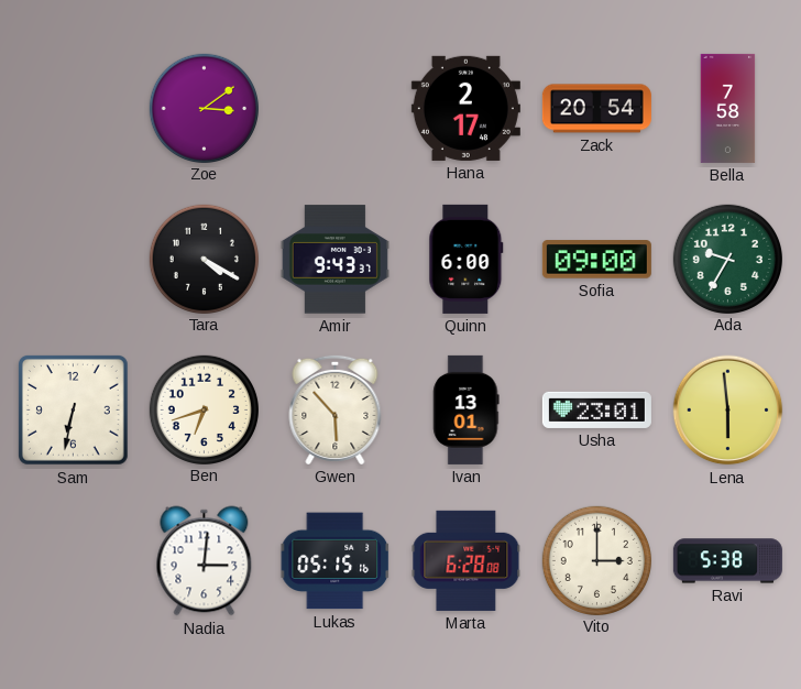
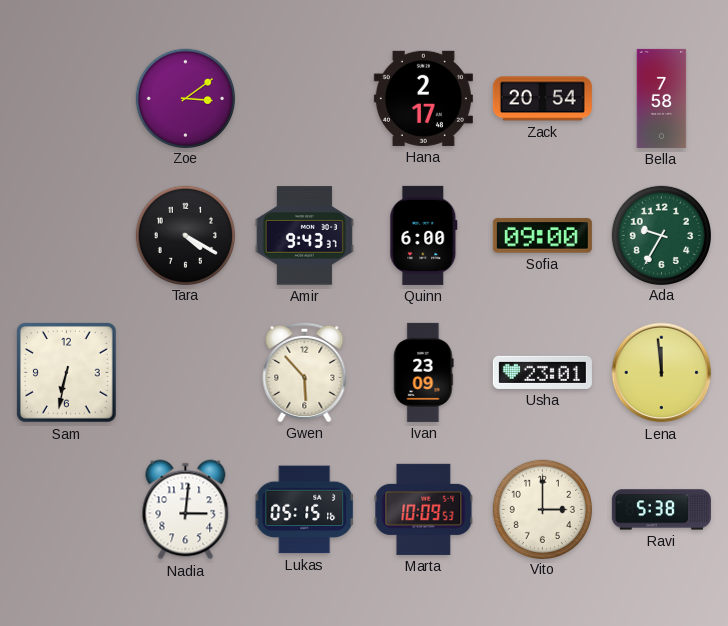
Ben: 6:42 -> none
Ivan: 13:01 -> 23:09
Lena: 5:59 -> 11:59
Marta: 6:28 -> 10:09
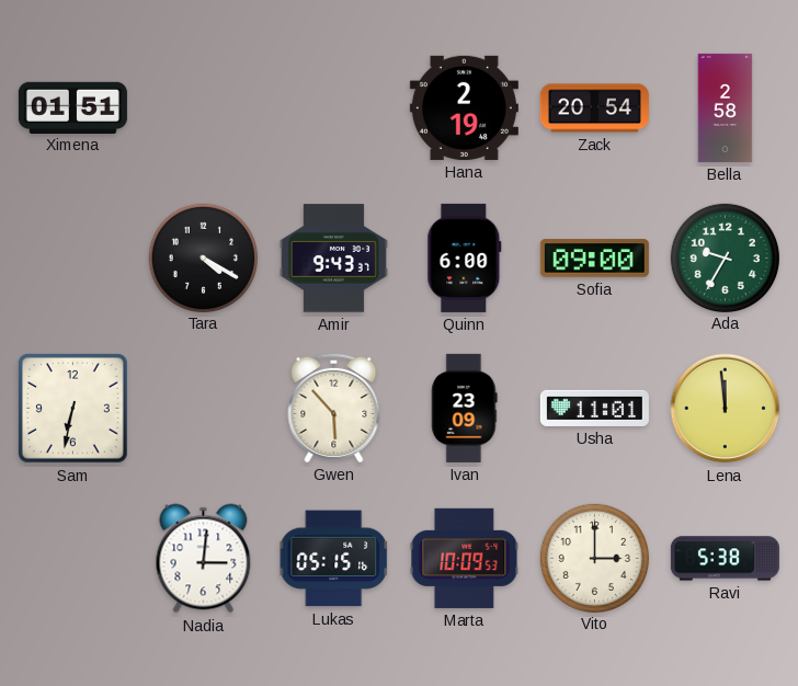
Ximena: none -> 01:51
Zoe: 3:09 -> none
Hana: 2:17 -> 2:19
Bella: 7:58 -> 2:58
Usha: 23:01 -> 11:01
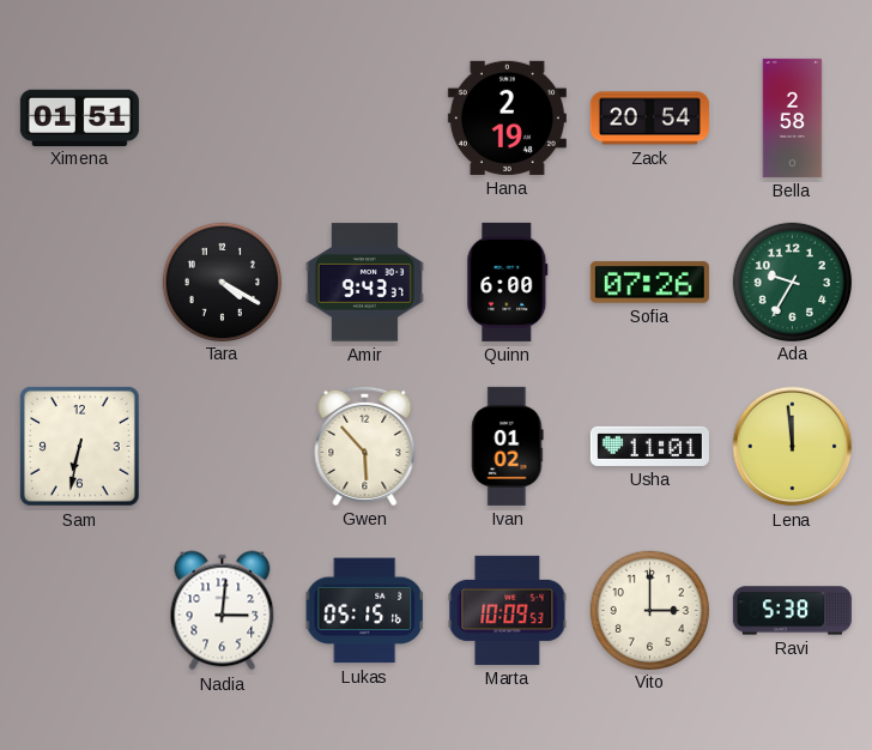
Sofia: 09:00 -> 07:26
Ivan: 23:09 -> 01:02
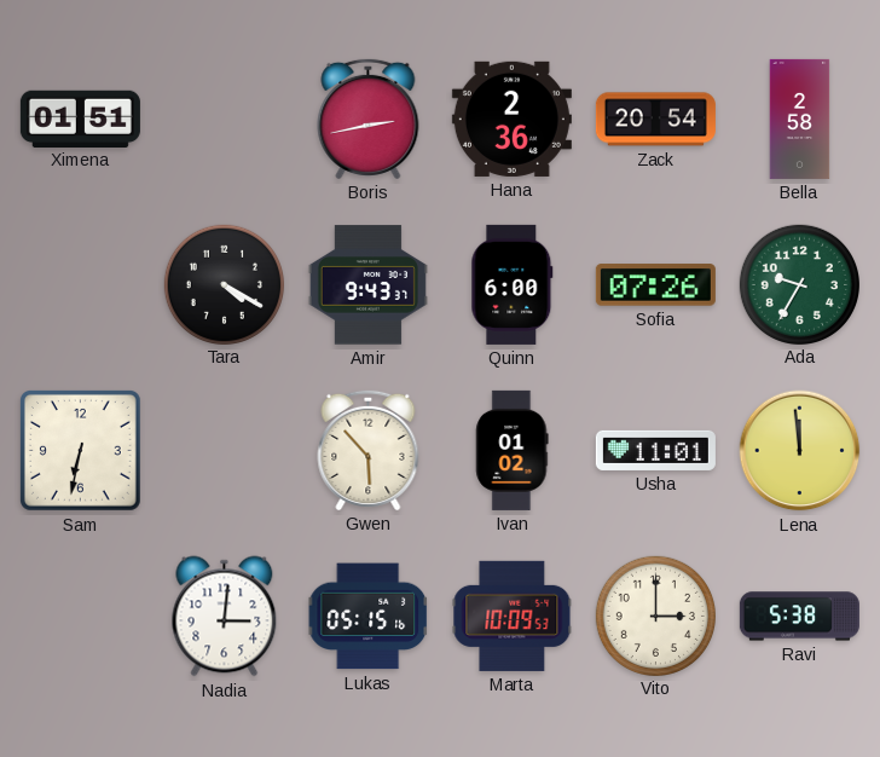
Boris: none -> 2:43
Hana: 2:19 -> 2:36
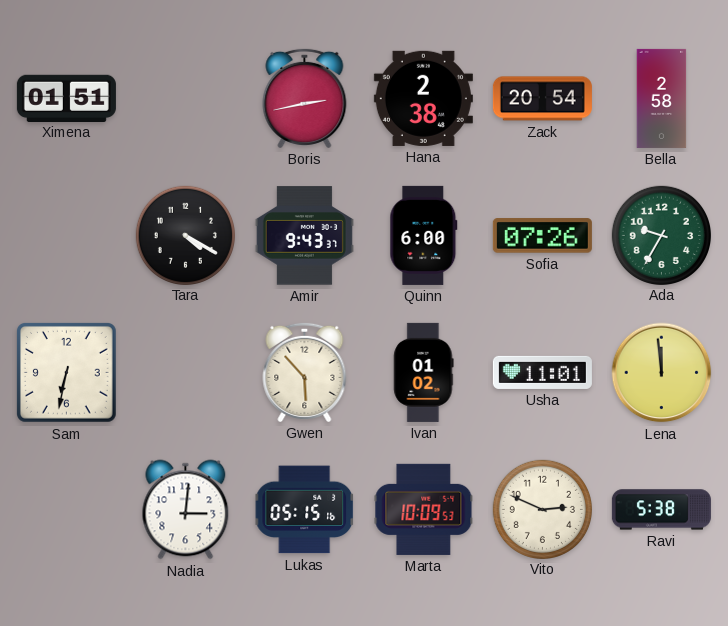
Hana: 2:36 -> 2:38
Vito: 3:00 -> 2:49
